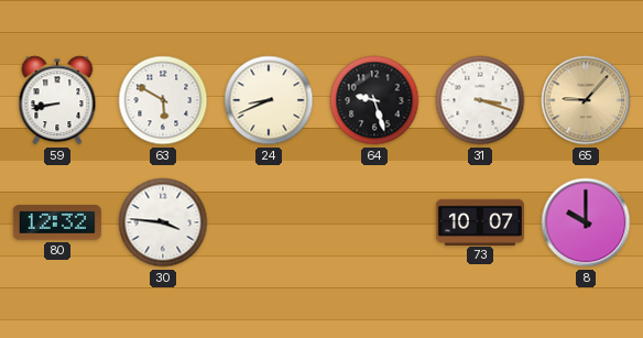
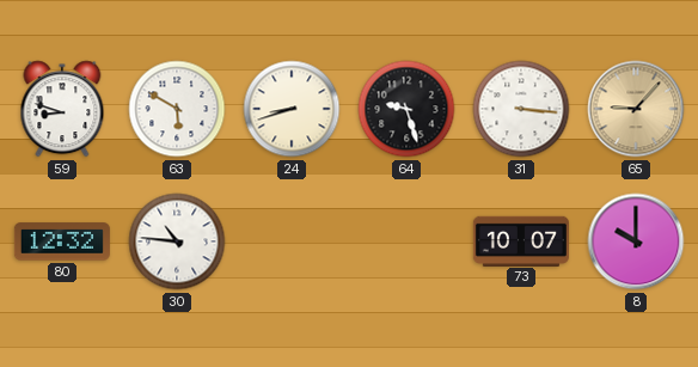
59: 8:43 -> 8:48
24: 8:41 -> 8:42
31: 3:18 -> 3:16
30: 3:46 -> 10:46
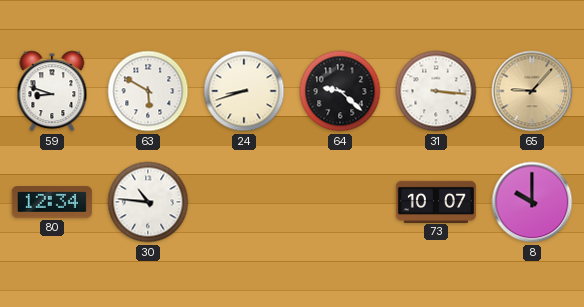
64: 9:27 -> 9:22
80: 12:32 -> 12:34
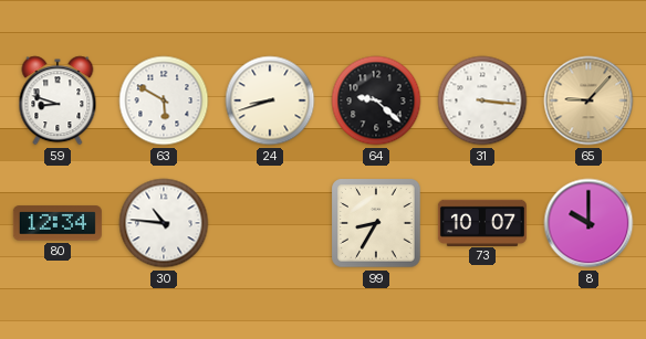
99: none -> 8:35
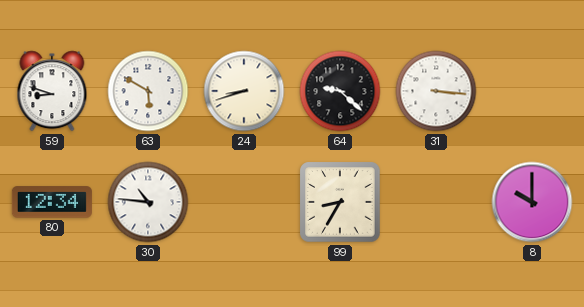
65: 9:07 -> none
73: 10:07 -> none
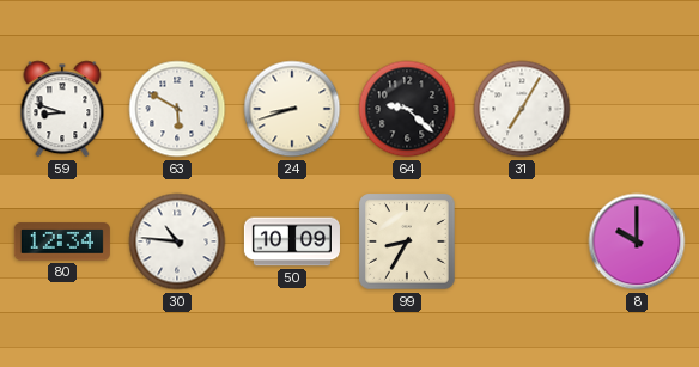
31: 3:16 -> 7:05
50: none -> 10:09
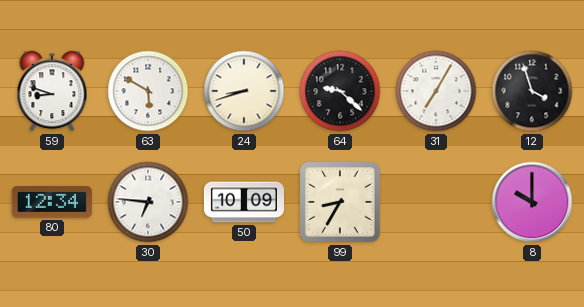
12: none -> 3:57
30: 10:46 -> 6:46
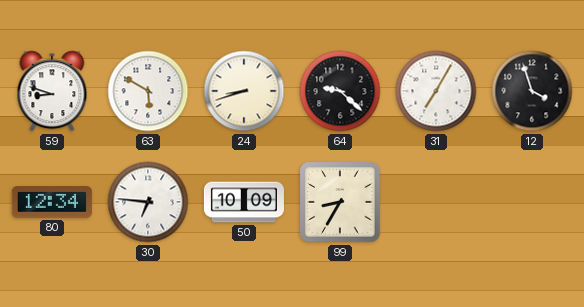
8: 10:00 -> none
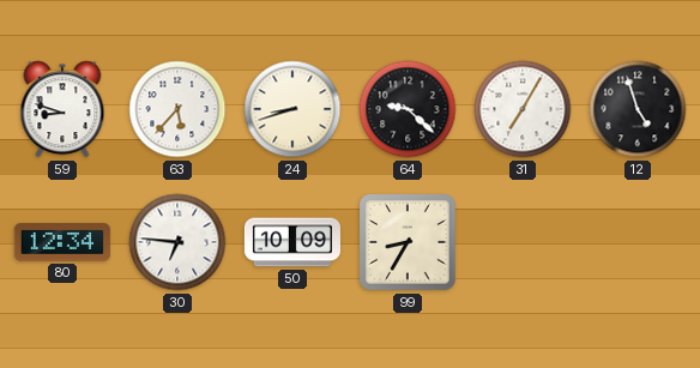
63: 5:50 -> 5:37
12: 3:57 -> 4:57
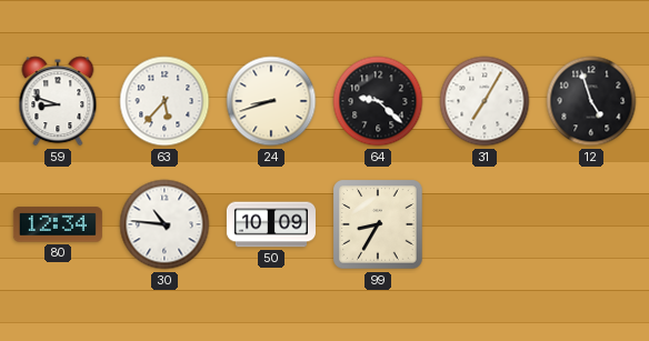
30: 6:46 -> 10:46
